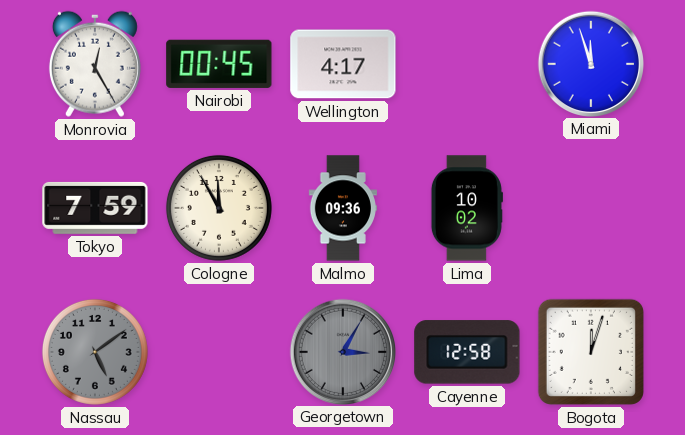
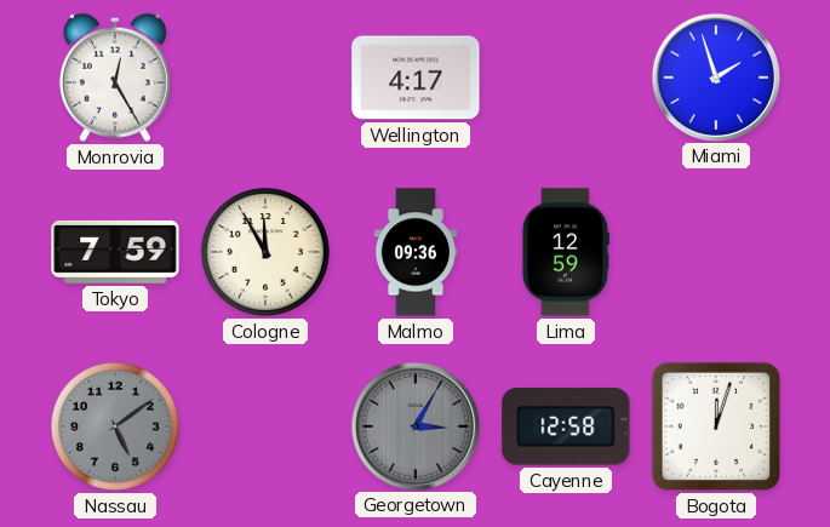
Nairobi: 00:45 -> none
Miami: 11:57 -> 1:57
Lima: 10:02 -> 12:59
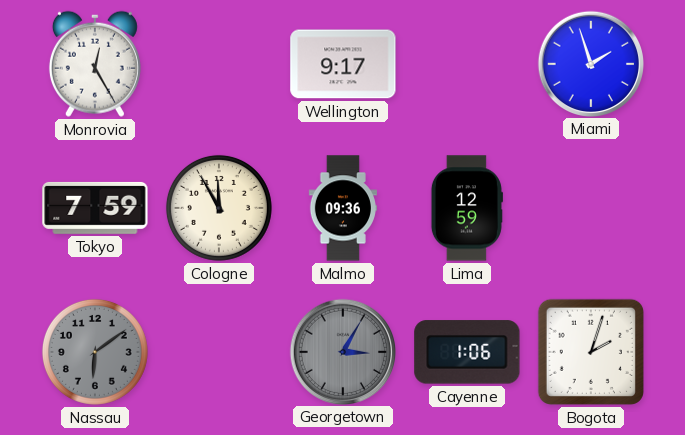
Wellington: 4:17 -> 9:17
Nassau: 5:09 -> 6:09
Cayenne: 12:58 -> 1:06
Bogota: 12:03 -> 2:03
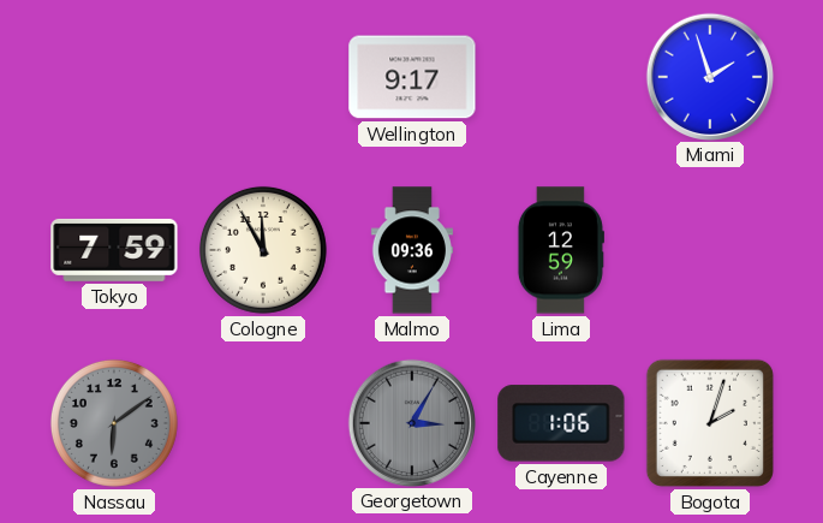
Monrovia: 12:25 -> none
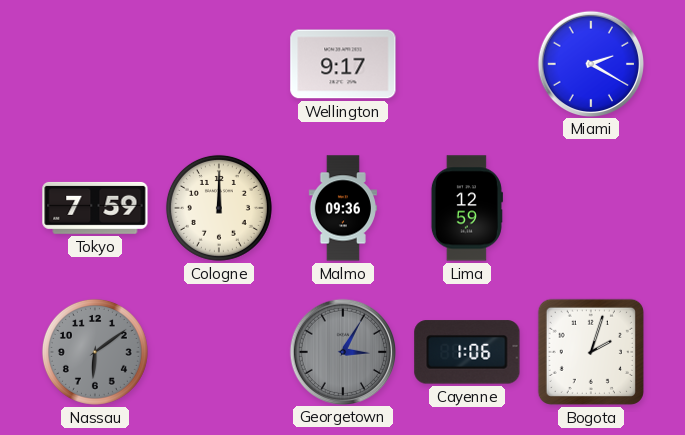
Miami: 1:57 -> 2:20
Cologne: 11:55 -> 12:00
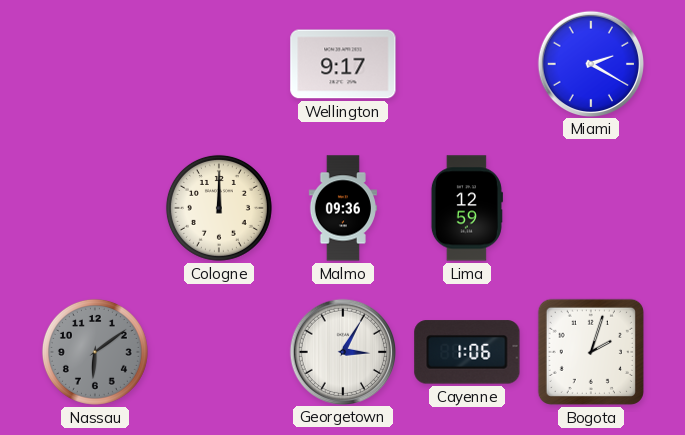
Tokyo: 7:59 -> none
Georgetown dial: grey -> white
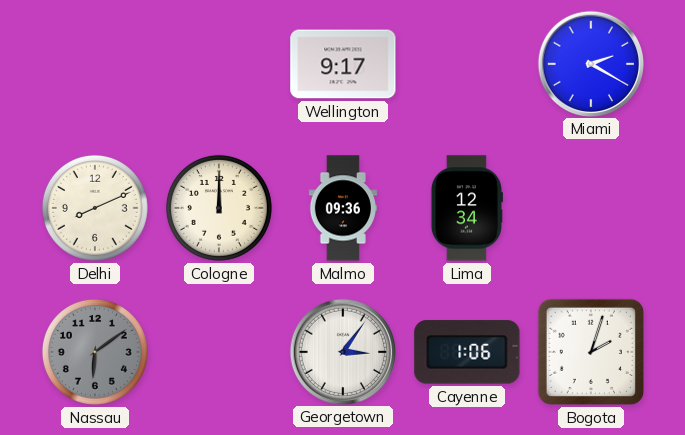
Delhi: none -> 8:11
Lima: 12:59 -> 12:34
Georgetown: 3:05 -> 3:06
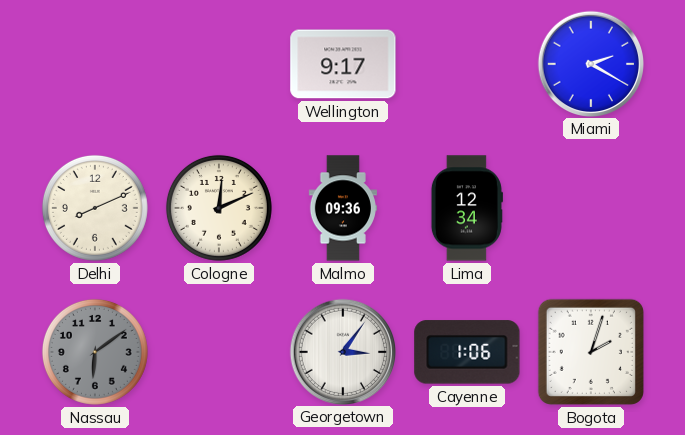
Cologne: 12:00 -> 12:11
